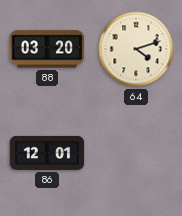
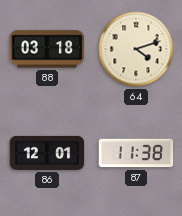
88: 03:20 -> 03:18
87: none -> 11:38
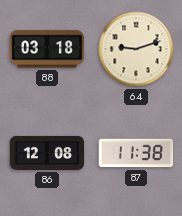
64: 4:12 -> 9:12
86: 12:01 -> 12:08
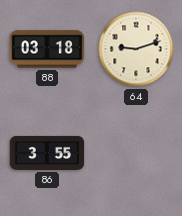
86: 12:08 -> 3:55
87: 11:38 -> none
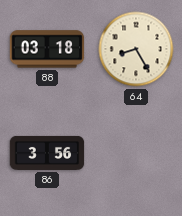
64: 9:12 -> 8:25
86: 3:55 -> 3:56
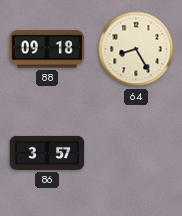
88: 03:18 -> 09:18
86: 3:56 -> 3:57
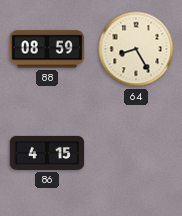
88: 09:18 -> 08:59
86: 3:57 -> 4:15
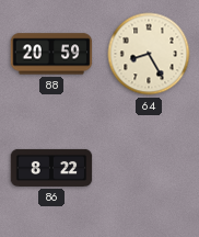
88: 08:59 -> 20:59
86: 4:15 -> 8:22
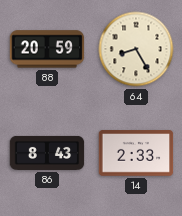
86: 8:22 -> 8:43
14: none -> 2:33
